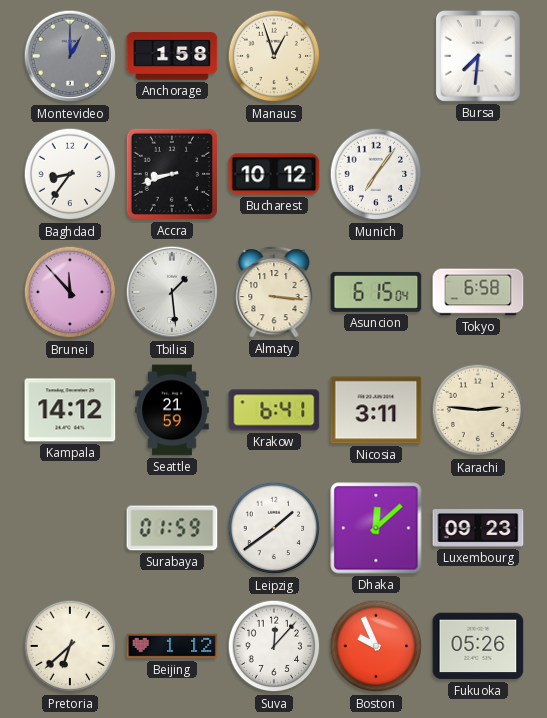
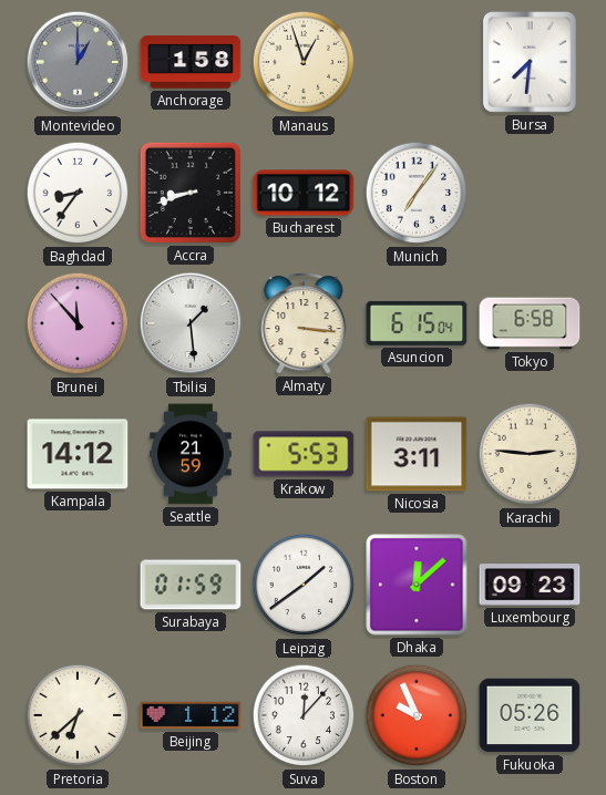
Krakow: 6:41 -> 5:53
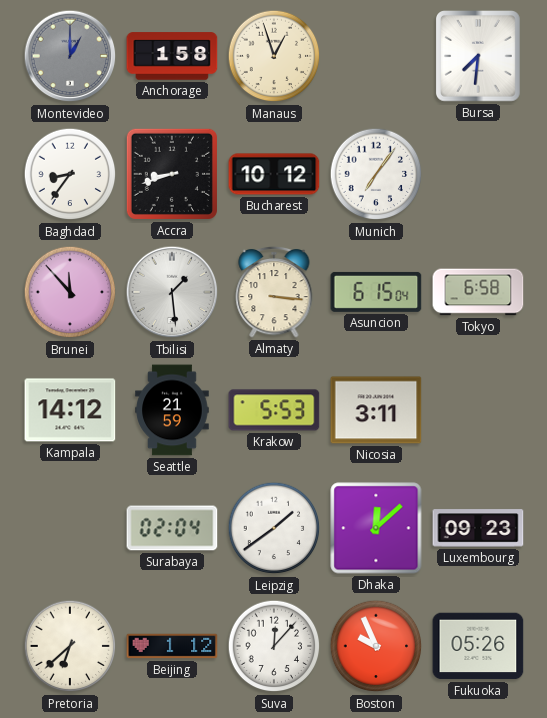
Karachi: 2:46 -> none
Surabaya: 01:59 -> 02:04
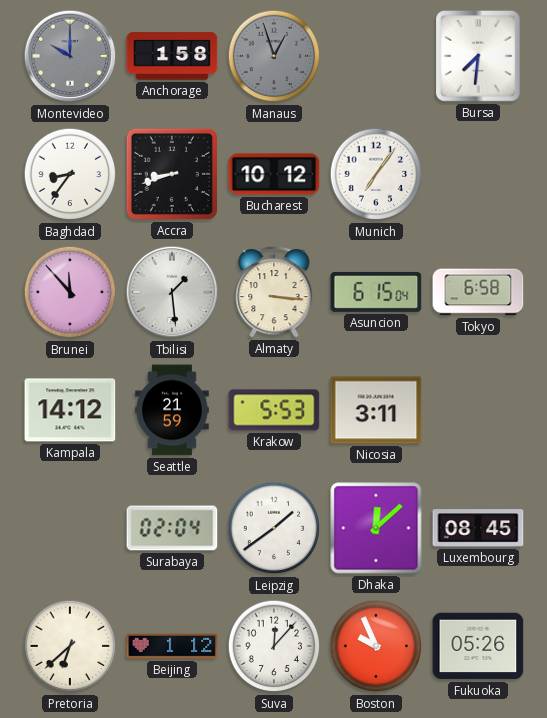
Montevideo: 1:00 -> 10:00
Manaus dial: cream -> grey
Luxembourg: 09:23 -> 08:45
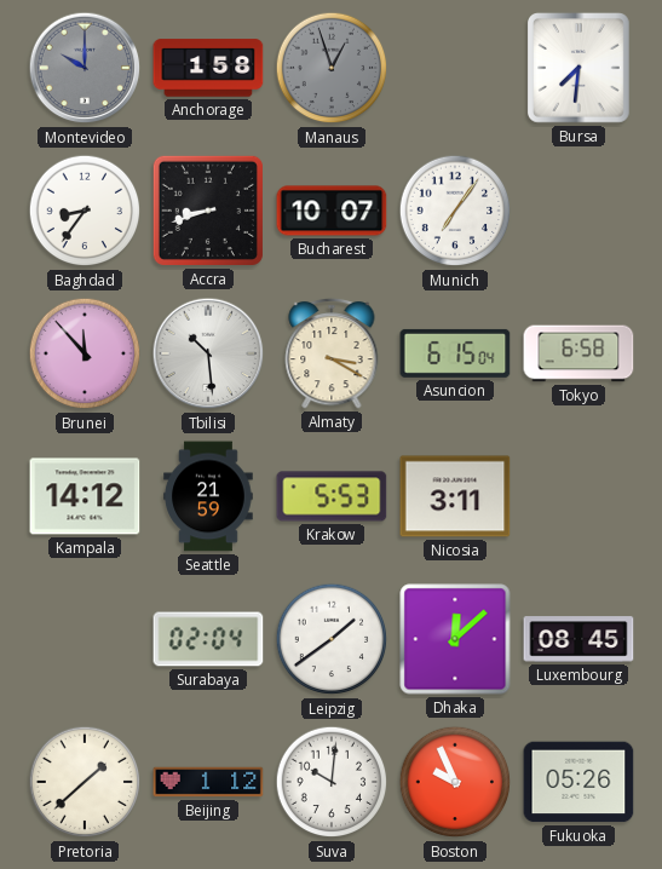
Bucharest: 10:12 -> 10:07
Tbilisi: 1:29 -> 10:29
Almaty: 3:16 -> 3:20
Pretoria: 6:38 -> 1:38
Suva: 12:07 -> 10:01
